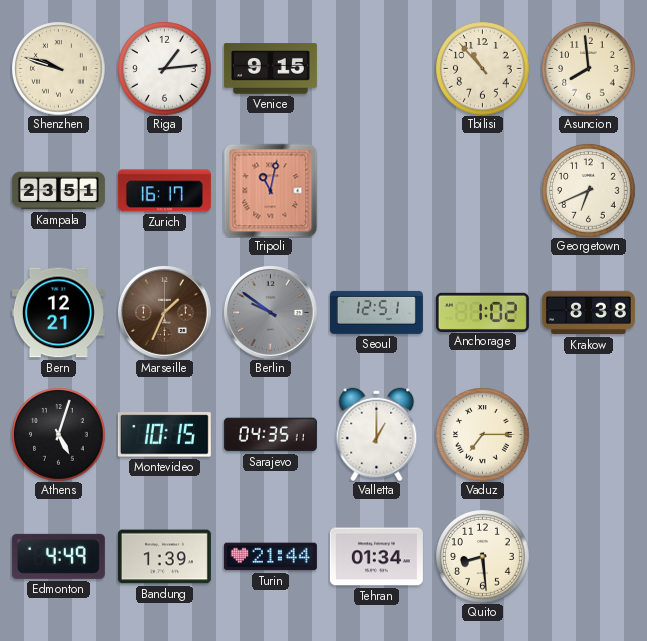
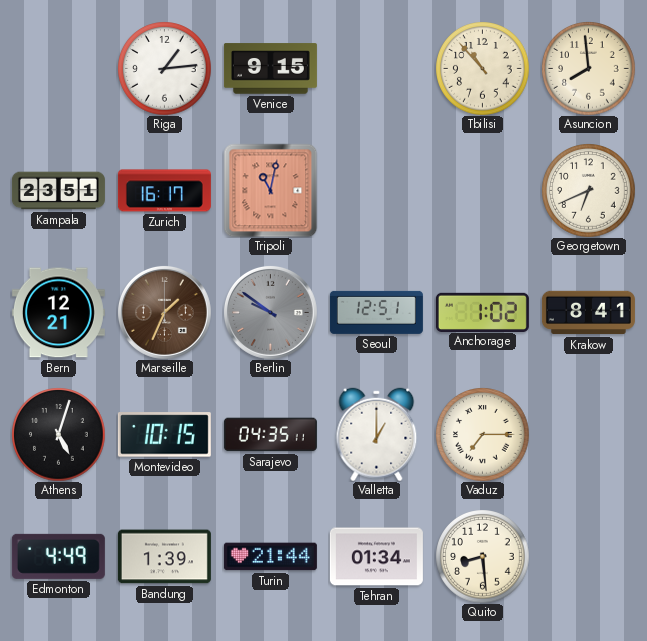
Shenzhen: 9:48 -> none
Krakow: 8:38 -> 8:41
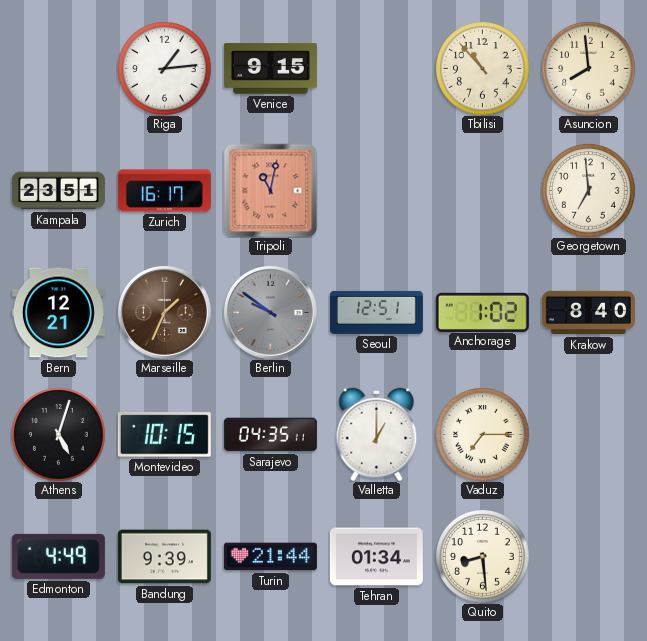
Georgetown: 6:41 -> 6:59
Krakow: 8:41 -> 8:40
Bandung: 1:39 -> 9:39
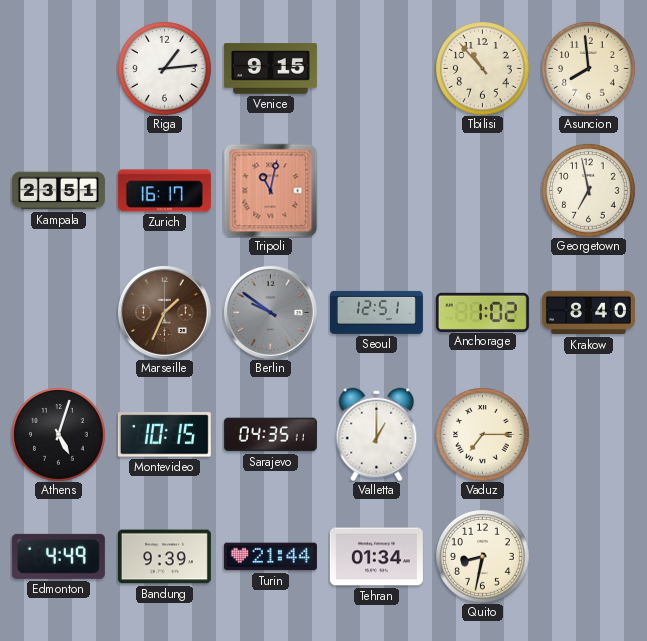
Georgetown: 6:59 -> 6:58
Bern: 12:21 -> none
Quito: 8:29 -> 8:32
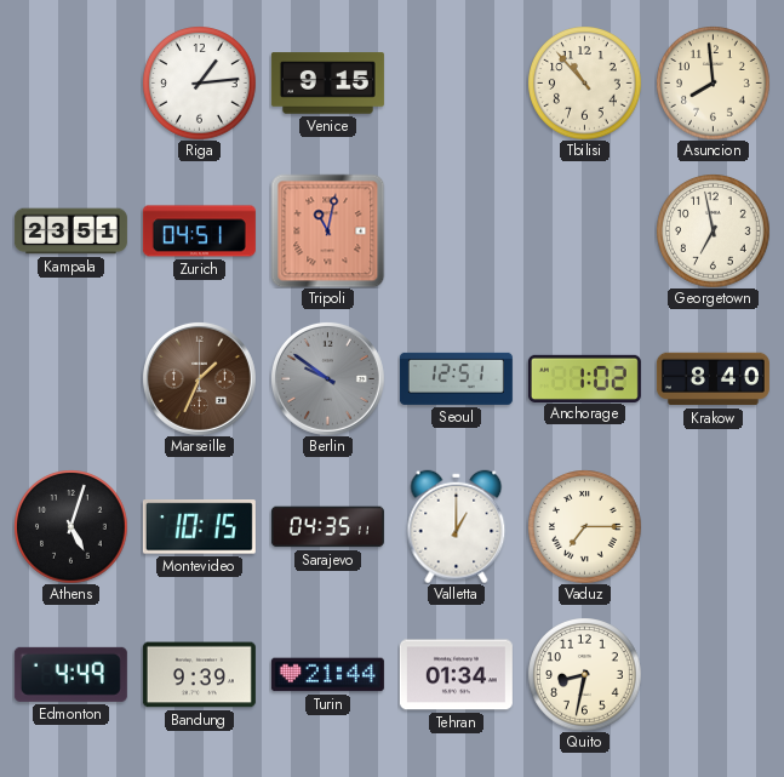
Zurich: 16:17 -> 04:51
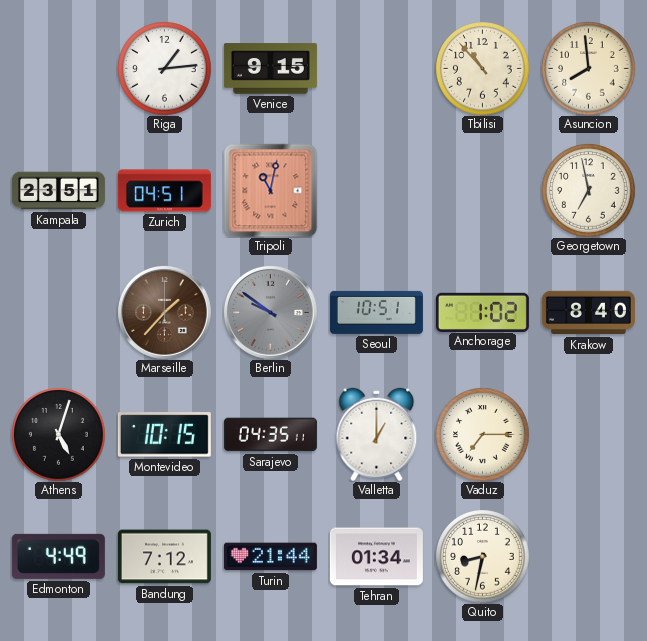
Marseille: 1:34 -> 1:37
Seoul: 12:51 -> 10:51
Bandung: 9:39 -> 7:12
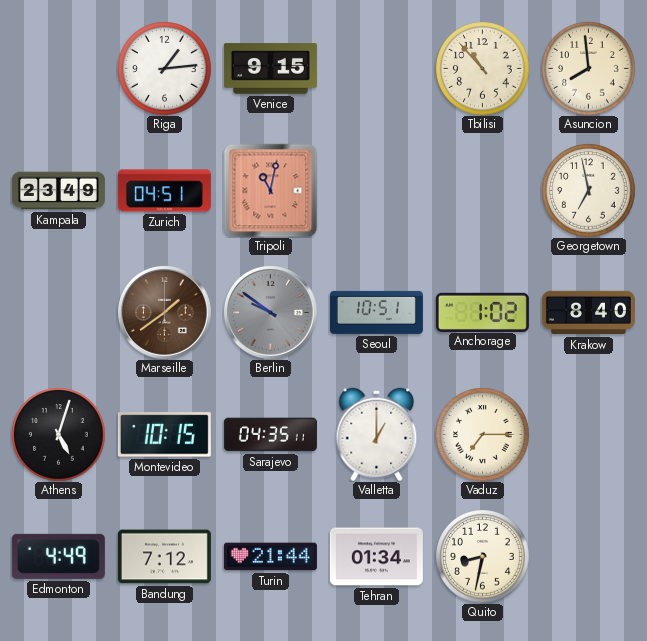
Kampala: 23:51 -> 23:49
Marseille: 1:37 -> 1:39
